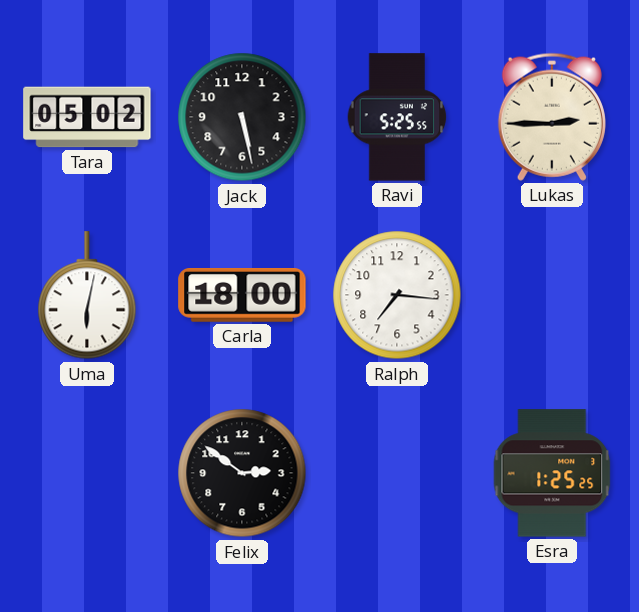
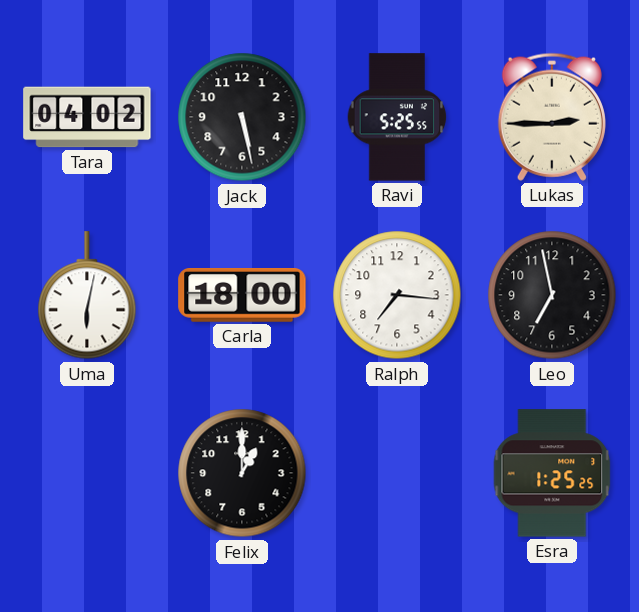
Tara: 05:02 -> 04:02
Leo: none -> 6:58
Felix: 2:51 -> 1:00
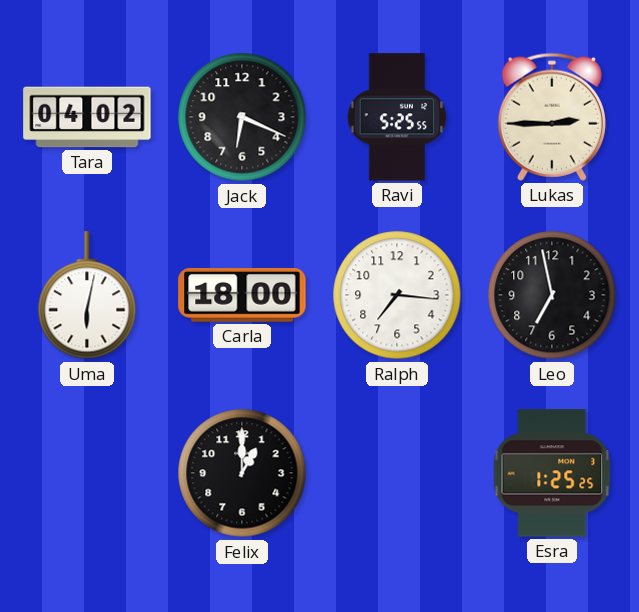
Jack: 5:28 -> 6:19
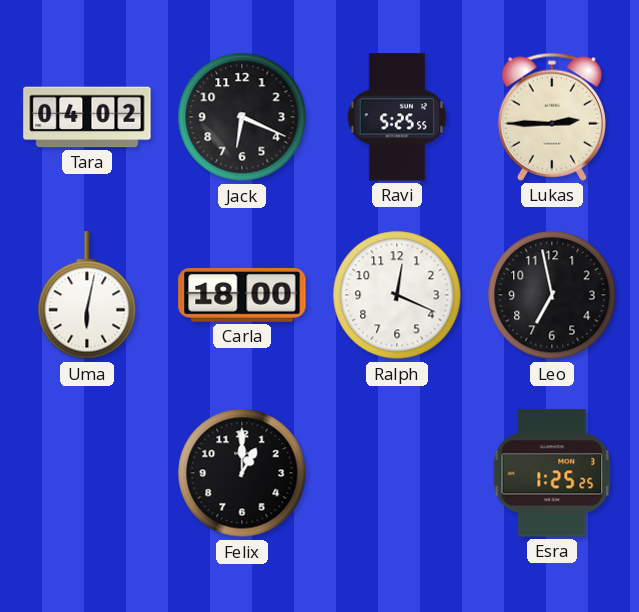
Ralph: 7:16 -> 12:19
